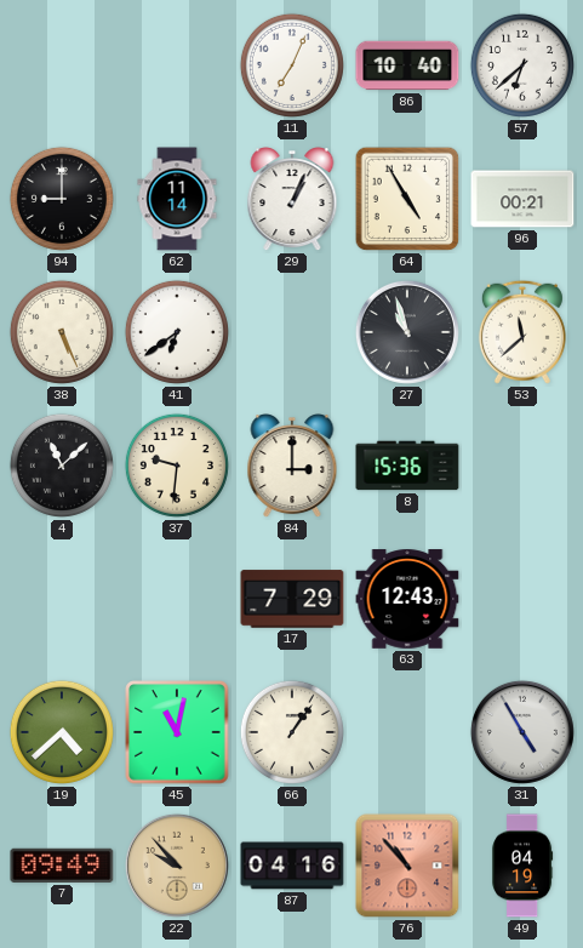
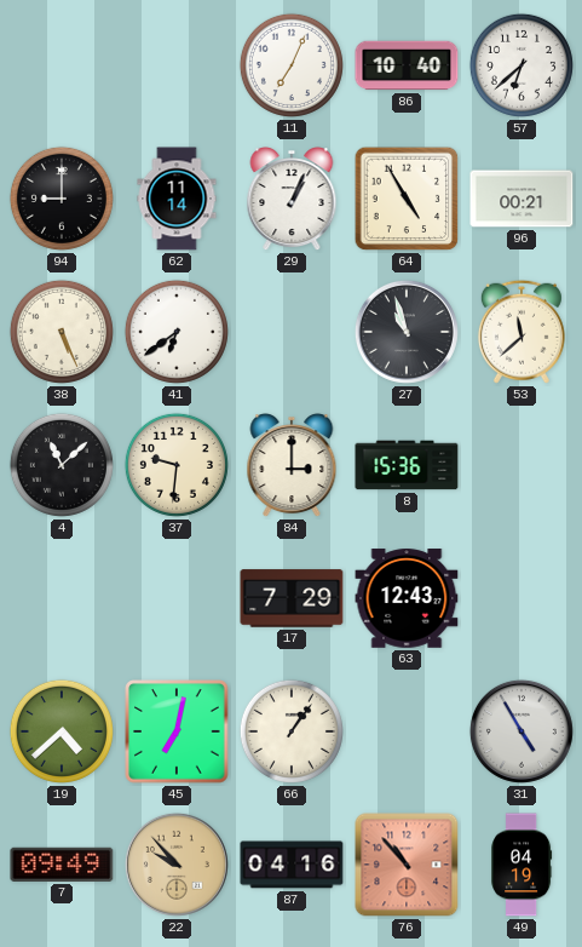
45: 11:02 -> 7:02
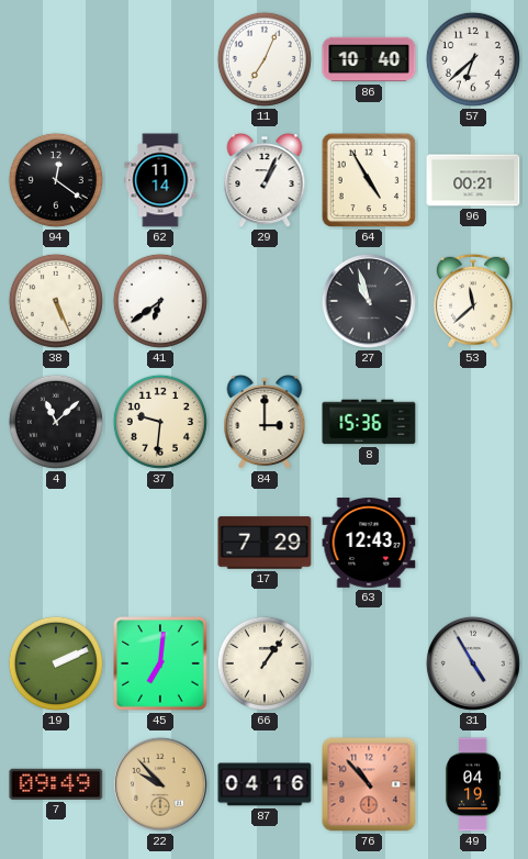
94: 9:00 -> 12:21
19: 4:38 -> 2:11
45: 7:02 -> 7:01
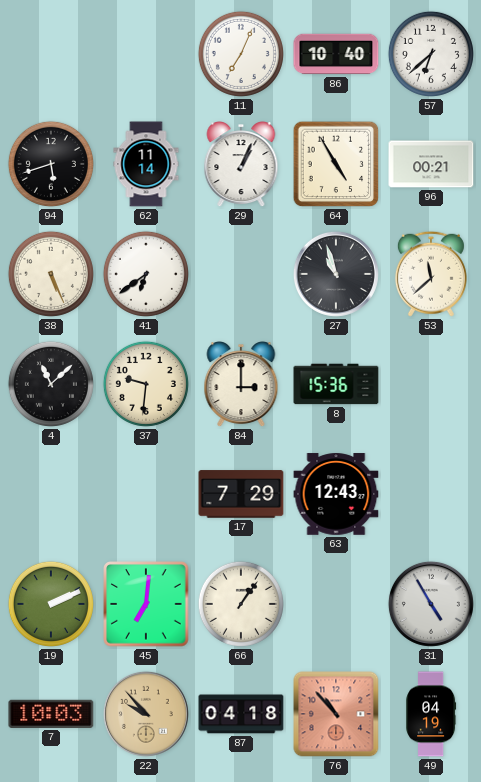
94: 12:21 -> 5:42
7: 09:49 -> 10:03
87: 04:16 -> 04:18
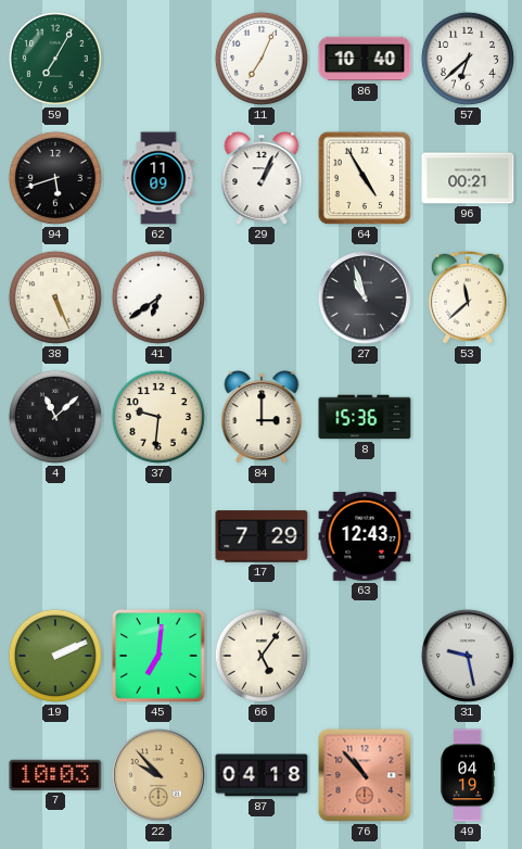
59: none -> 7:05
62: 11:14 -> 11:09
66: 1:06 -> 5:06
31: 4:55 -> 9:28
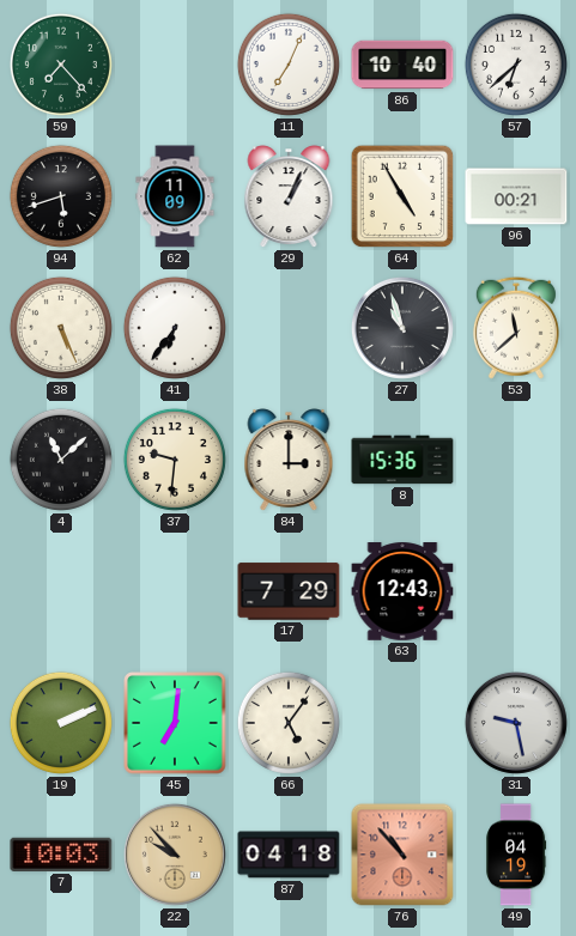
59: 7:05 -> 7:23
41: 6:39 -> 6:36
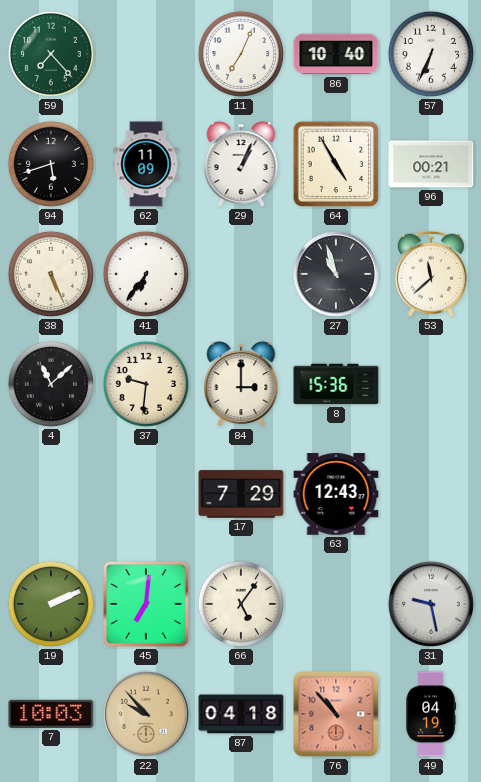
57: 6:38 -> 6:34
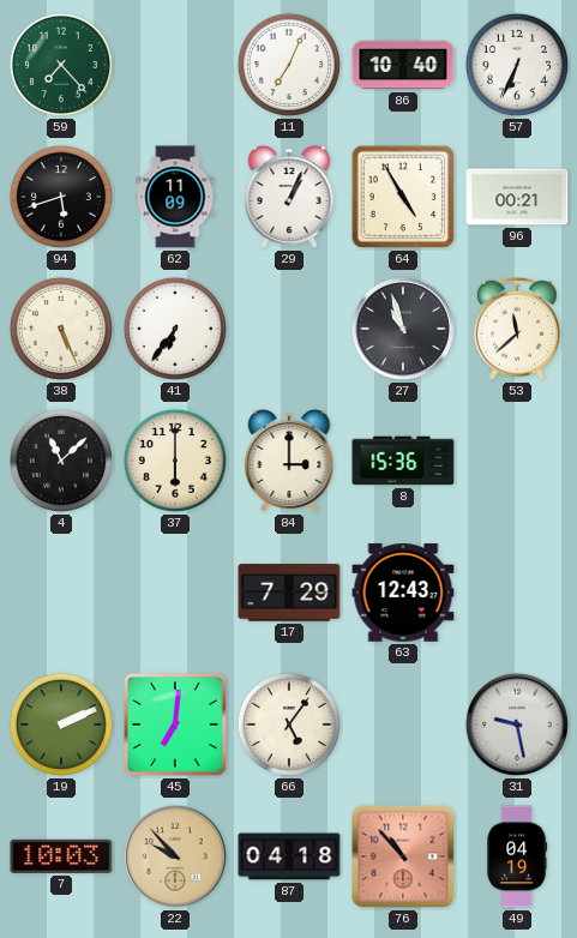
37: 9:31 -> 6:00
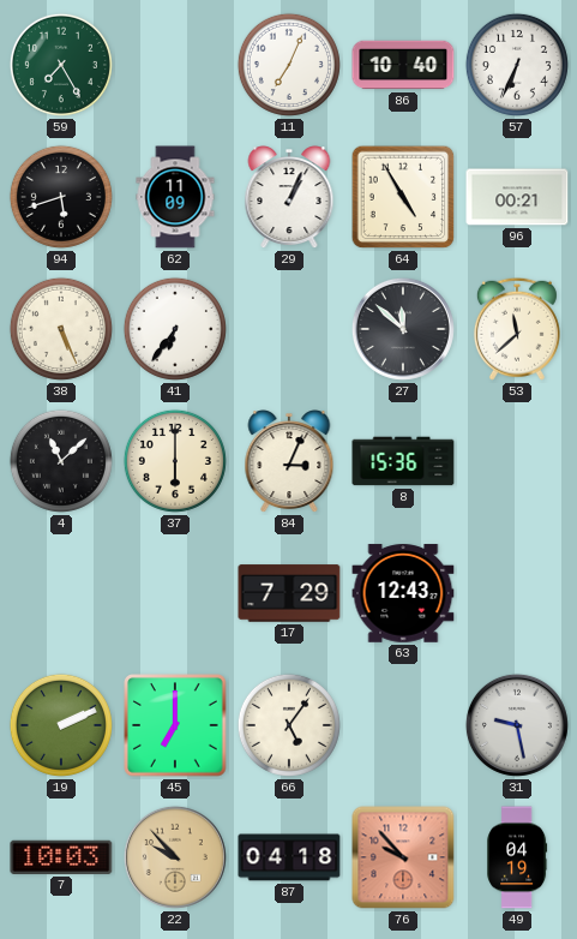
59: 7:23 -> 7:25
27: 10:57 -> 11:52
84: 3:00 -> 3:04
45: 7:01 -> 7:00
76: 10:53 -> 9:53
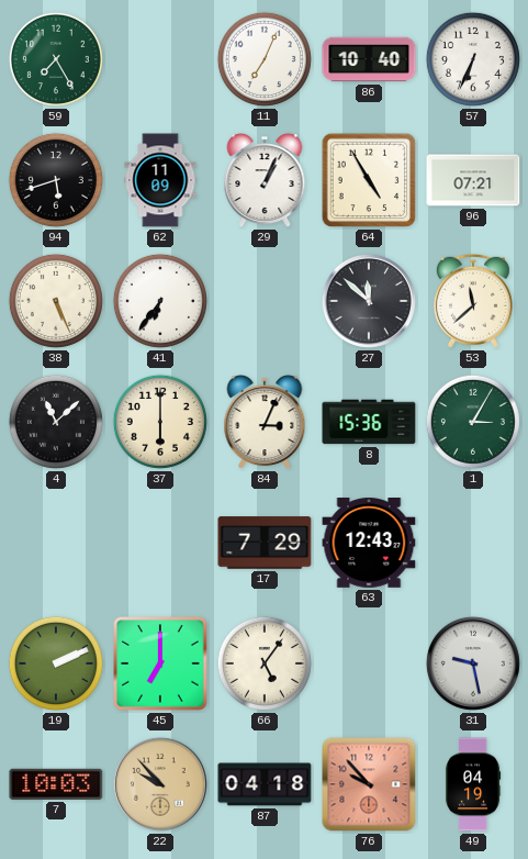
96: 00:21 -> 07:21
1: none -> 3:05
